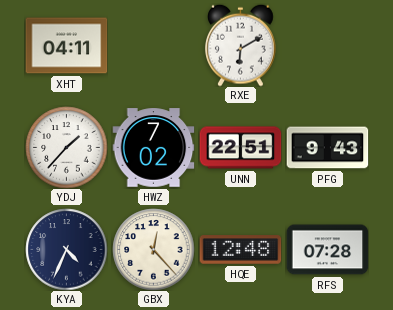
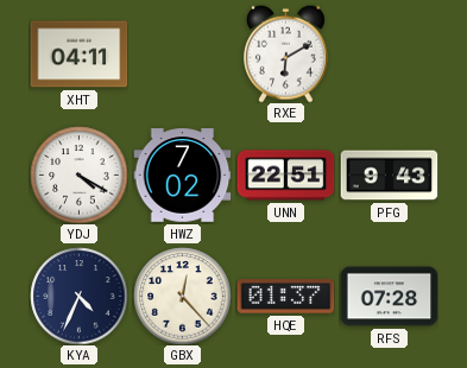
YDJ: 1:37 -> 4:20
HQE: 12:48 -> 01:37
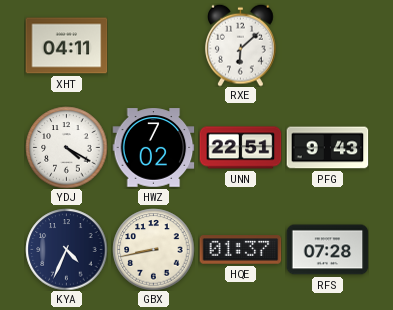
RXE: 6:10 -> 6:08
GBX: 12:23 -> 8:43
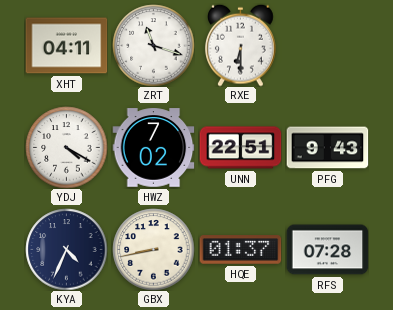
ZRT: none -> 11:18
RXE: 6:08 -> 6:30
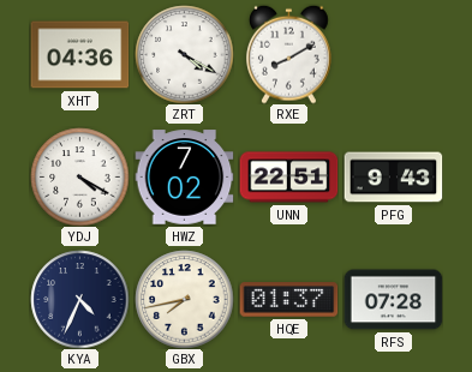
XHT: 04:11 -> 04:36
ZRT: 11:18 -> 4:20
RXE: 6:30 -> 8:10
GBX: 8:43 -> 7:43
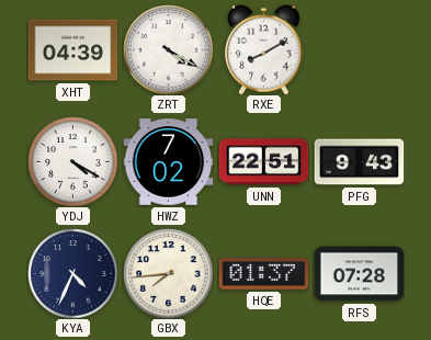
XHT: 04:36 -> 04:39
GBX: 7:43 -> 7:44
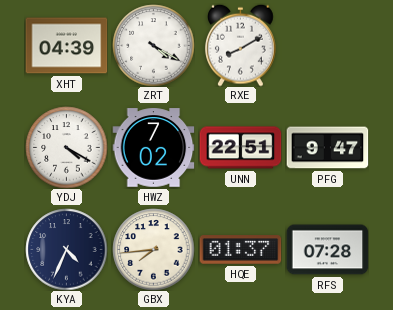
PFG: 9:43 -> 9:47
